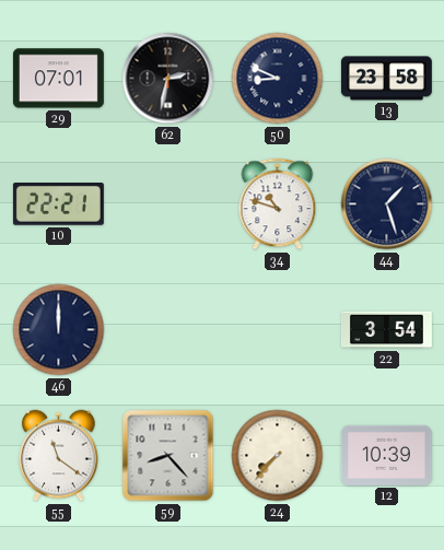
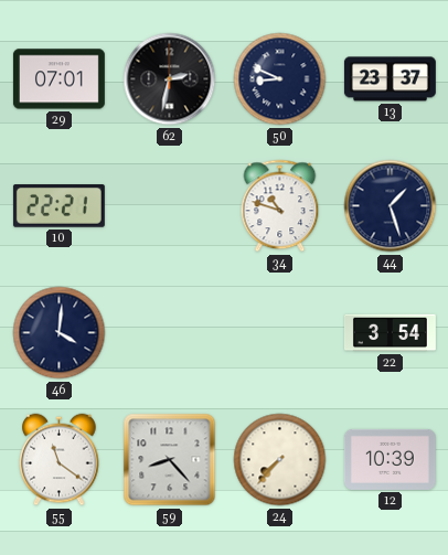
13: 23:58 -> 23:37
46: 12:00 -> 4:01
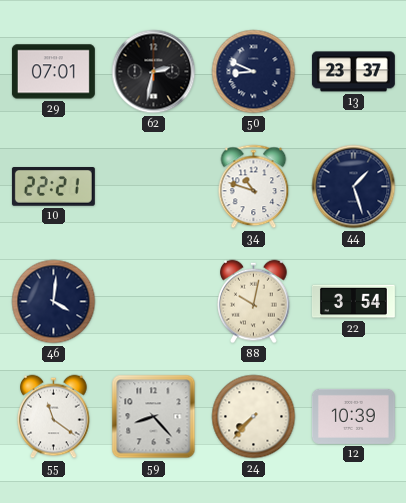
88: none -> 10:02
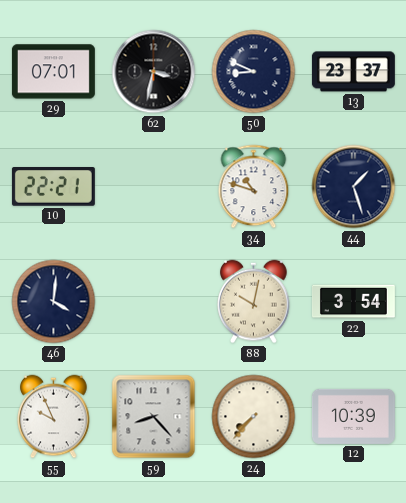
62: 2:32 -> 3:32
55: 11:21 -> 9:56
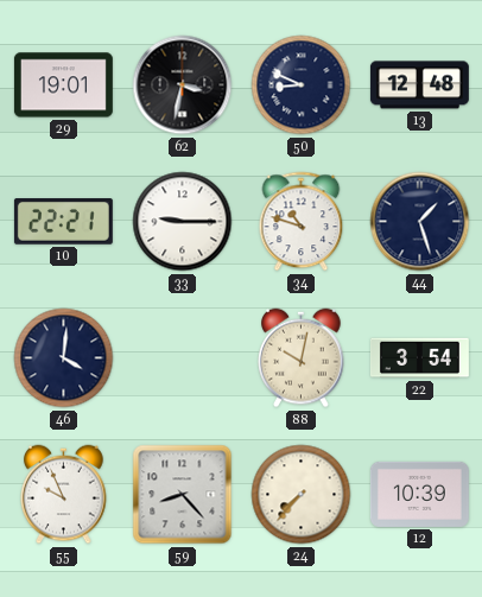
29: 07:01 -> 19:01
13: 23:37 -> 12:48
33: none -> 9:15
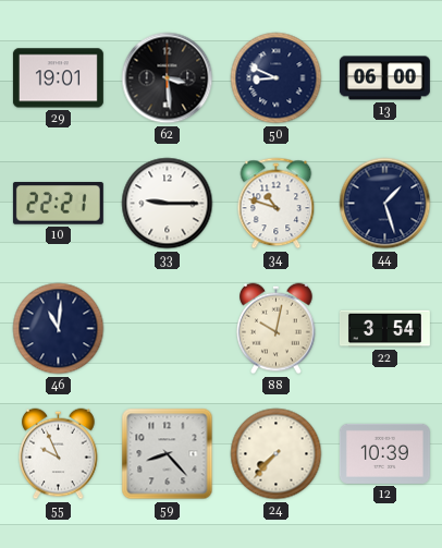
62: 3:32 -> 3:29
13: 12:48 -> 06:00
46: 4:01 -> 11:01
